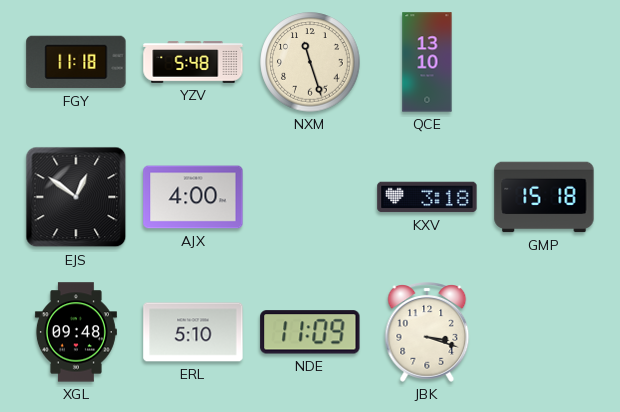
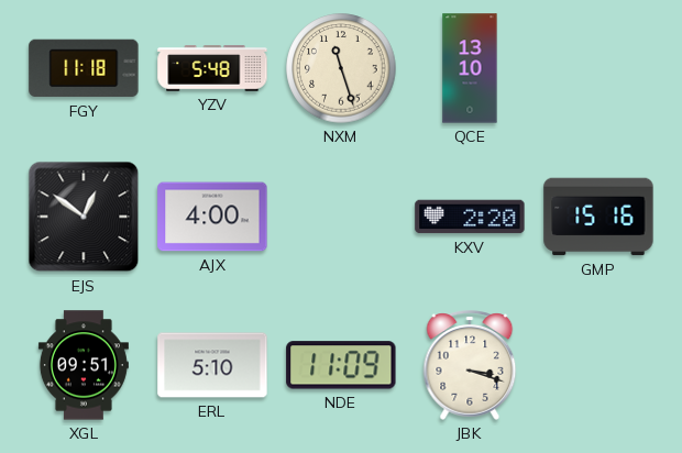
KXV: 3:18 -> 2:20
GMP: 15:18 -> 15:16
XGL: 09:48 -> 09:51
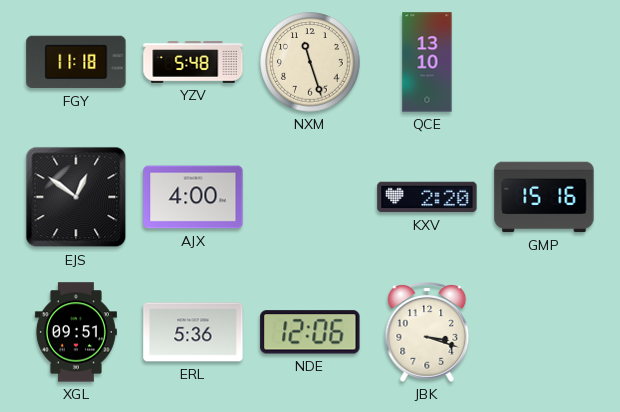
ERL: 5:10 -> 5:36
NDE: 11:09 -> 12:06
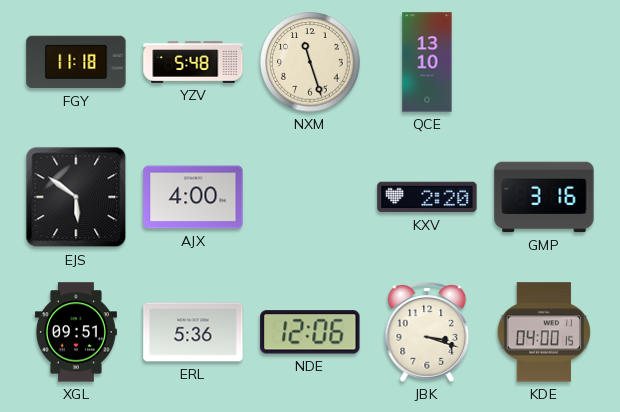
EJS: 12:51 -> 5:51
GMP: 15:16 -> 3:16
KDE: none -> 04:00
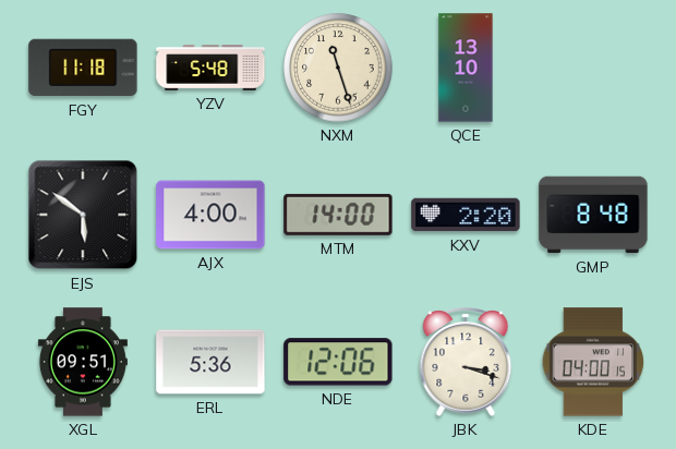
MTM: none -> 14:00
GMP: 3:16 -> 8:48
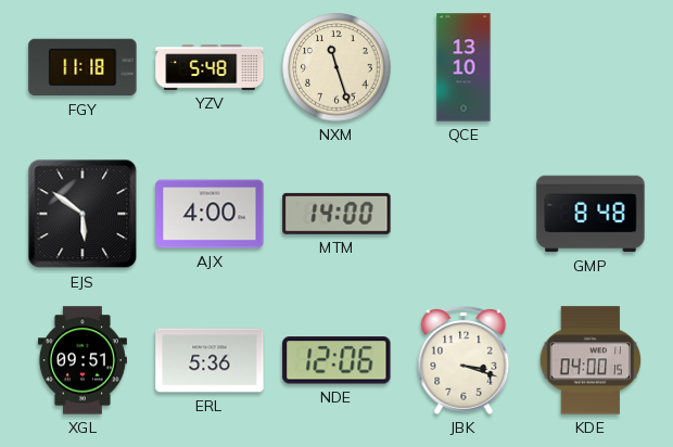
KXV: 2:20 -> none
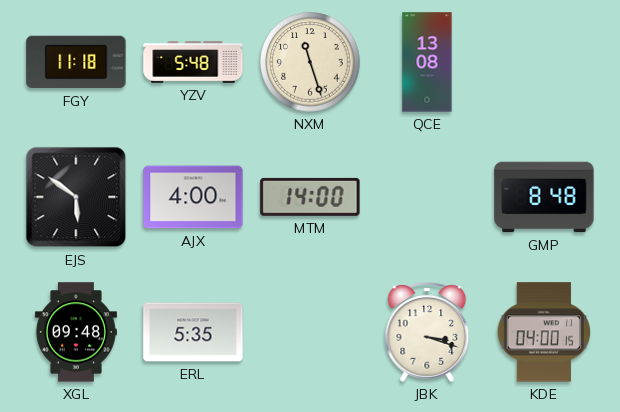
QCE: 13:10 -> 13:08
XGL: 09:51 -> 09:48
ERL: 5:36 -> 5:35
NDE: 12:06 -> none
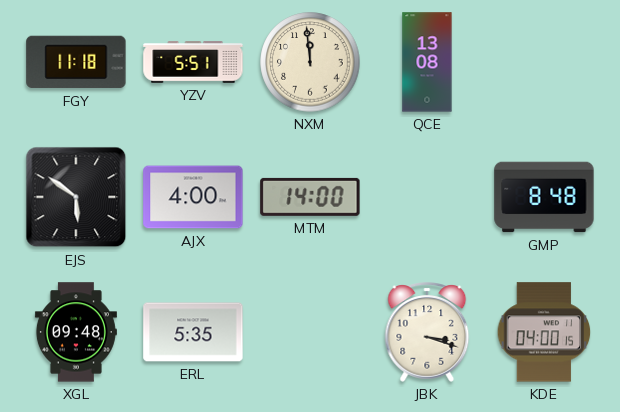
YZV: 5:48 -> 5:51
NXM: 11:27 -> 11:59
